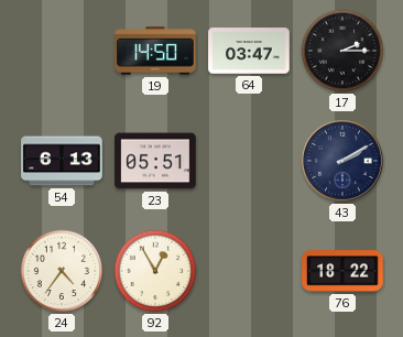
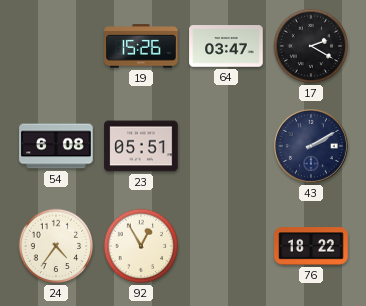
19: 14:50 -> 15:26
17: 2:15 -> 2:20
54: 6:13 -> 6:08
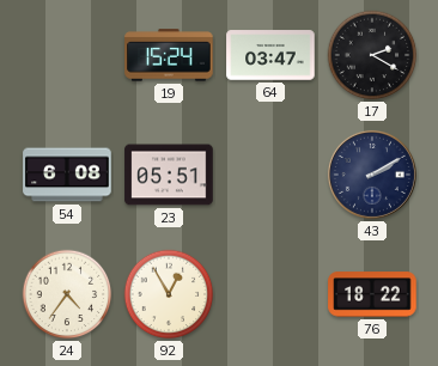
19: 15:26 -> 15:24
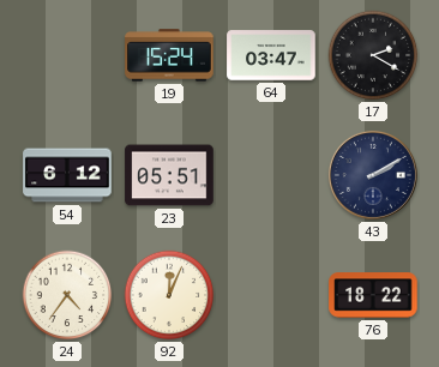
54: 6:08 -> 6:12
92: 12:55 -> 12:04
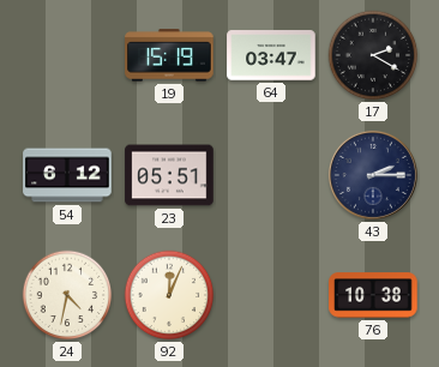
19: 15:24 -> 15:19
43: 2:10 -> 2:15
24: 4:36 -> 4:32
76: 18:22 -> 10:38
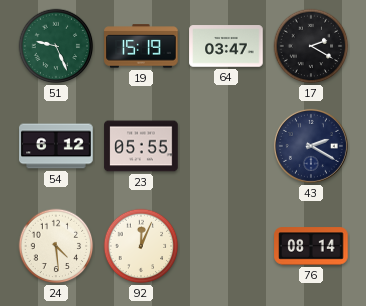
51: none -> 9:26
23: 05:51 -> 05:55
43: 2:15 -> 2:20
24: 4:32 -> 4:29
76: 10:38 -> 08:14
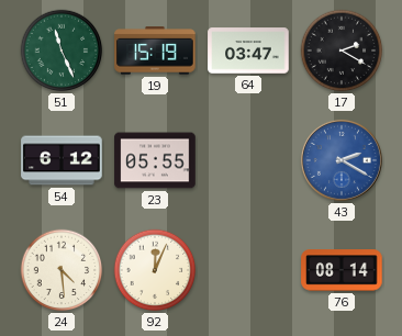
51: 9:26 -> 11:26
43 dial: navy -> blue
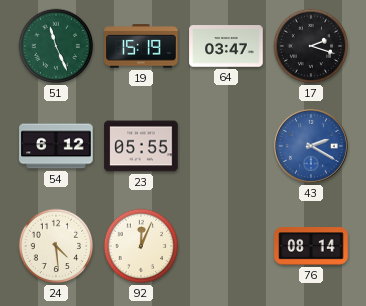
17: 2:20 -> 2:18
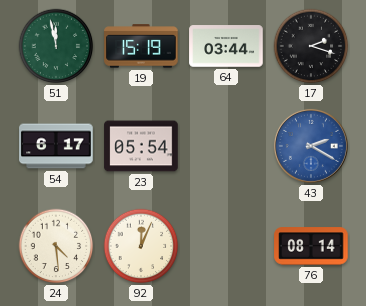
51: 11:26 -> 11:58
64: 03:47 -> 03:44
54: 6:12 -> 6:17
23: 05:55 -> 05:54
